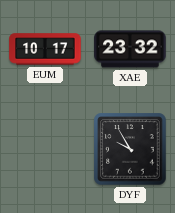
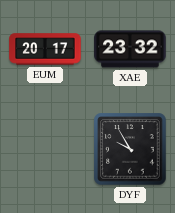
EUM: 10:17 -> 20:17
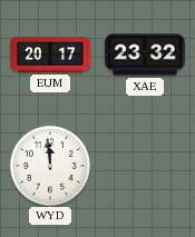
WYD: none -> 11:59
DYF: 9:55 -> none
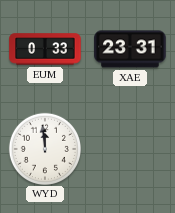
EUM: 20:17 -> 0:33
XAE: 23:32 -> 23:31
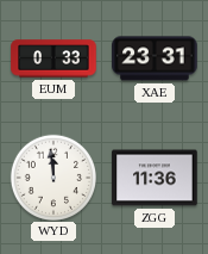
ZGG: none -> 11:36
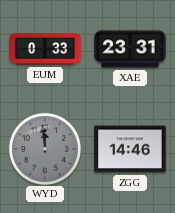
WYD dial: white -> grey
ZGG: 11:36 -> 14:46
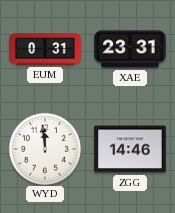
EUM: 0:33 -> 0:31
WYD dial: grey -> white
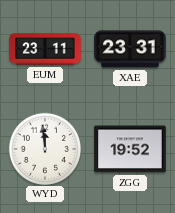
EUM: 0:31 -> 23:11
ZGG: 14:46 -> 19:52
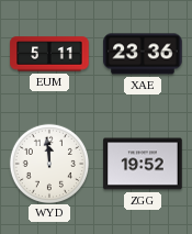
EUM: 23:11 -> 5:11
XAE: 23:31 -> 23:36
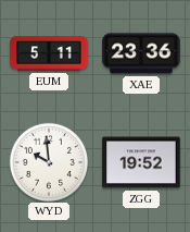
WYD: 11:59 -> 9:59
